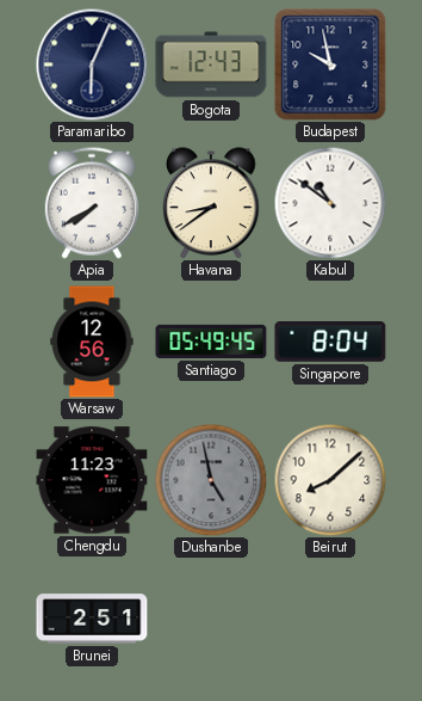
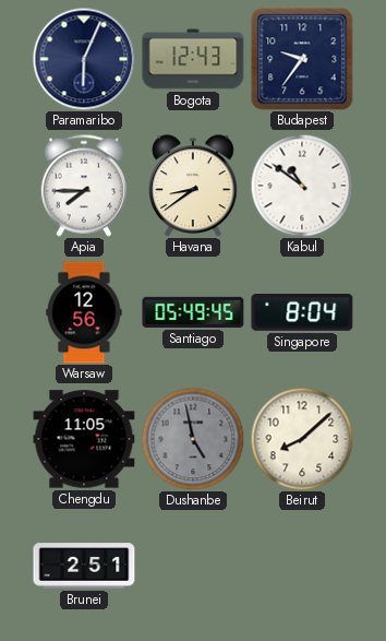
Budapest: 9:58 -> 9:36
Apia: 7:40 -> 7:45
Chengdu: 11:23 -> 11:05
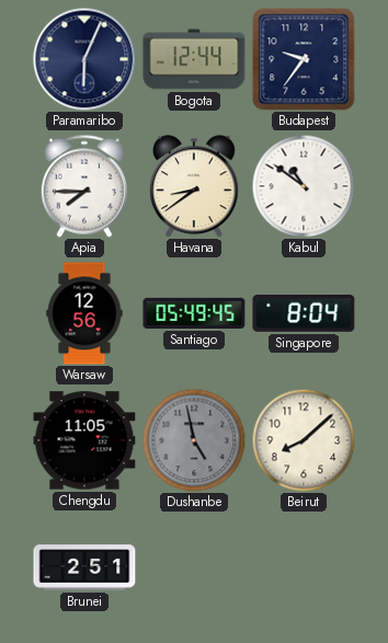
Bogota: 12:43 -> 12:44
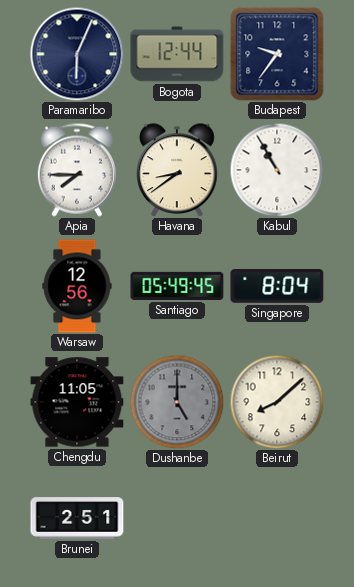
Kabul: 10:51 -> 10:55
Dushanbe: 4:58 -> 5:00
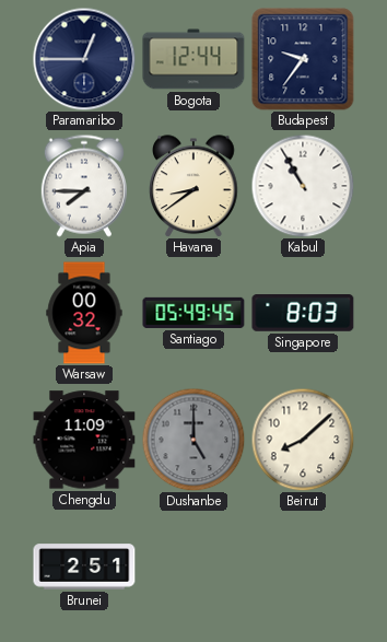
Paramaribo: 6:04 -> 12:45
Warsaw: 12:56 -> 00:32
Singapore: 8:04 -> 8:03
Chengdu: 11:05 -> 11:09
